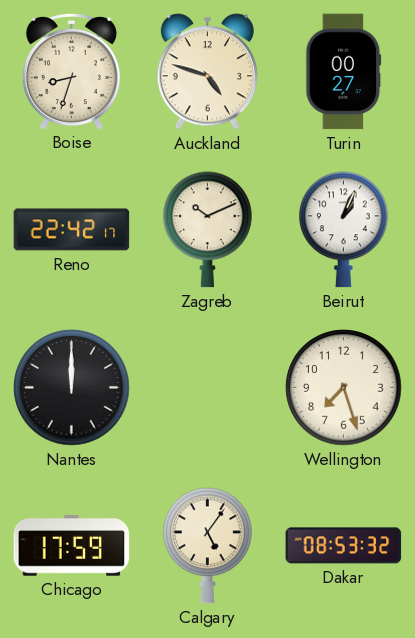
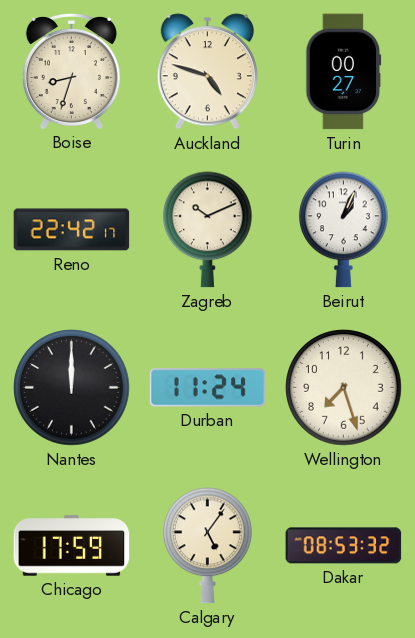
Durban: none -> 11:24
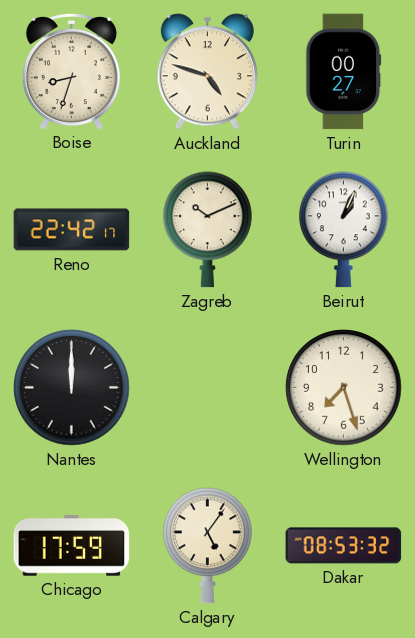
Durban: 11:24 -> none
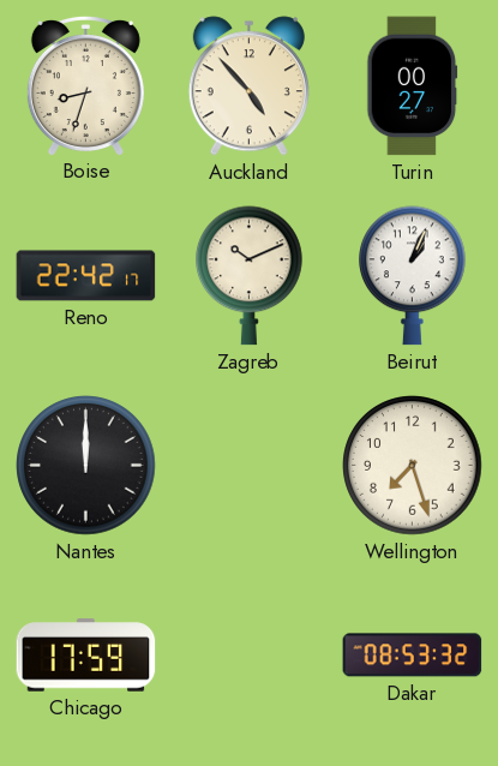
Auckland: 4:48 -> 4:53
Calgary: 5:06 -> none
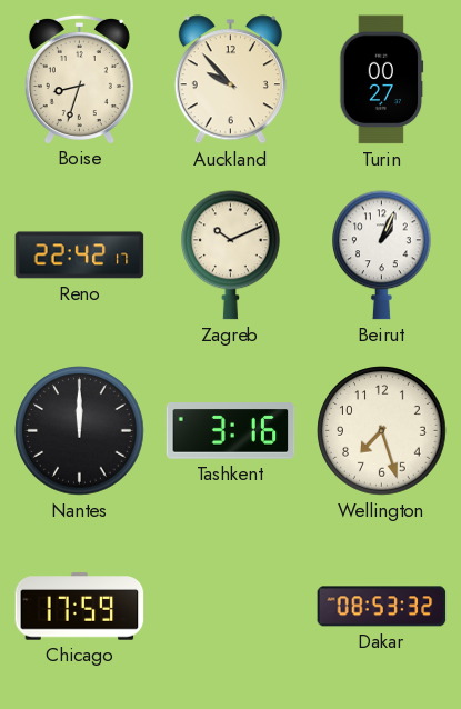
Auckland: 4:53 -> 9:53
Tashkent: none -> 3:16
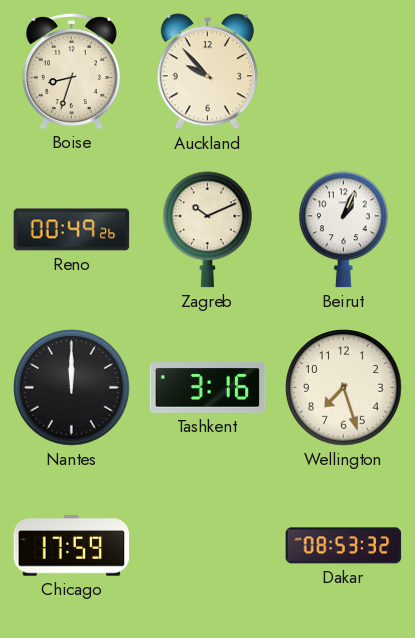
Turin: 00:27 -> none
Reno: 22:42 -> 00:49
